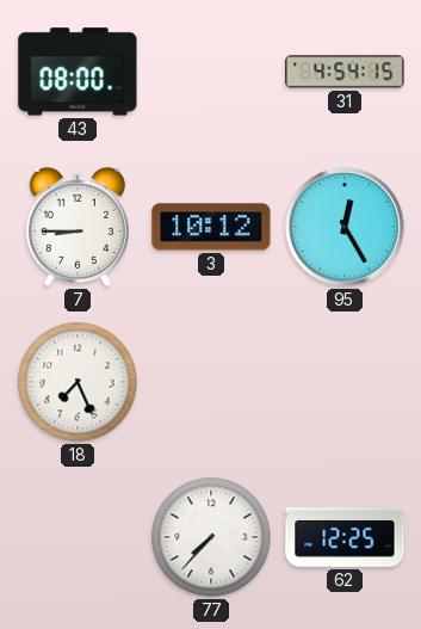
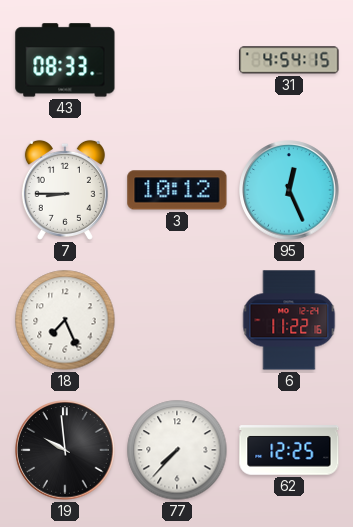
43: 08:00 -> 08:33
95: 12:25 -> 12:26
6: none -> 11:22
19: none -> 9:59
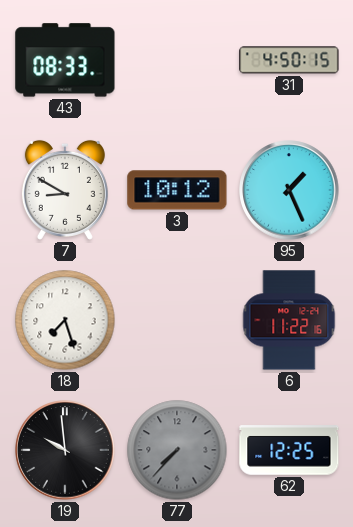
31: 4:54 -> 4:50
7: 8:45 -> 8:50
95: 12:26 -> 1:26
18: 7:26 -> 7:27
77 dial: white -> grey
